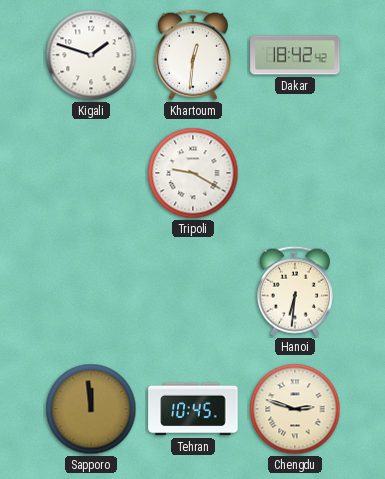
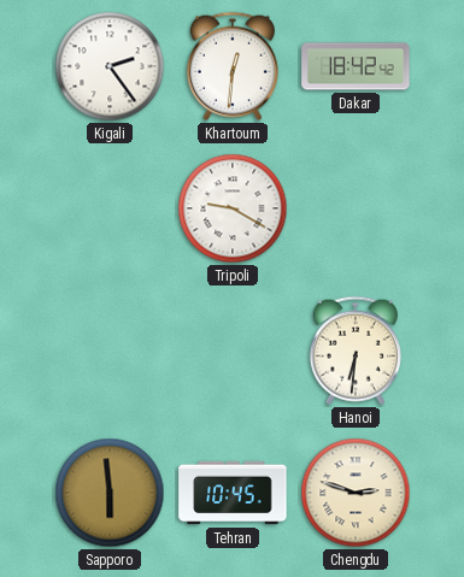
Kigali: 1:48 -> 2:24
Sapporo: 11:59 -> 5:59
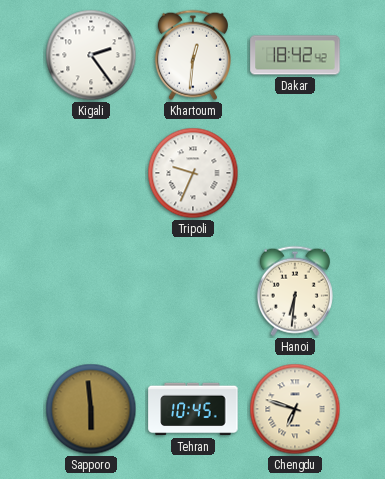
Tripoli: 9:20 -> 9:34
Chengdu: 2:48 -> 6:48
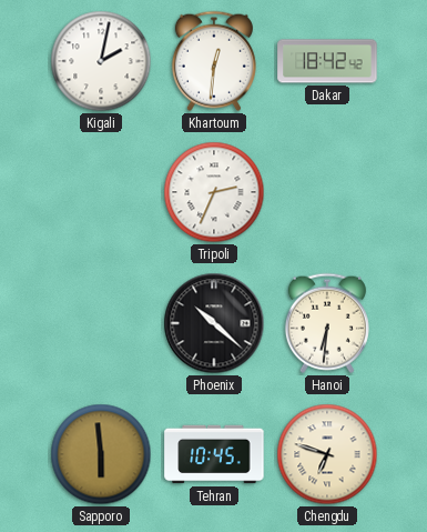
Kigali: 2:24 -> 2:02
Tripoli: 9:34 -> 2:34
Phoenix: none -> 10:22
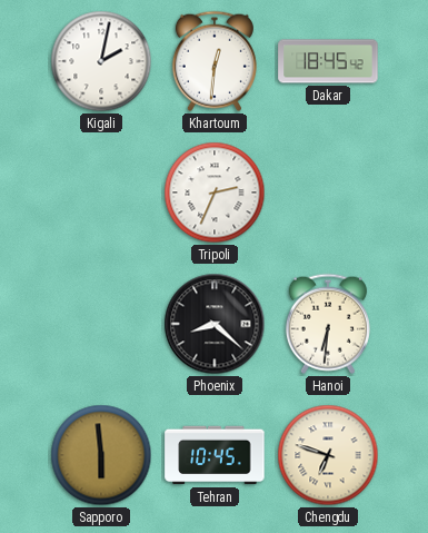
Dakar: 18:42 -> 18:45
Phoenix: 10:22 -> 8:22
